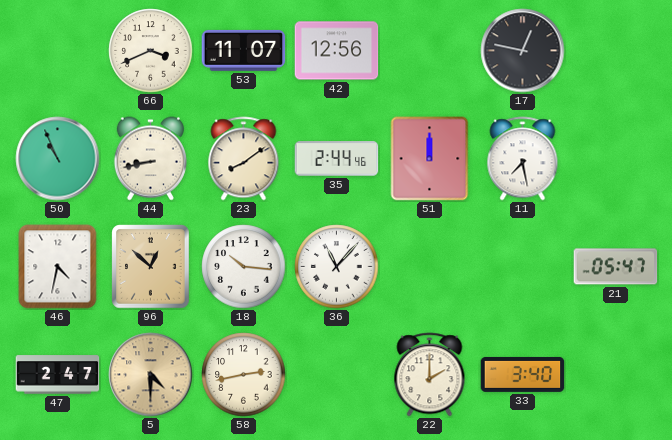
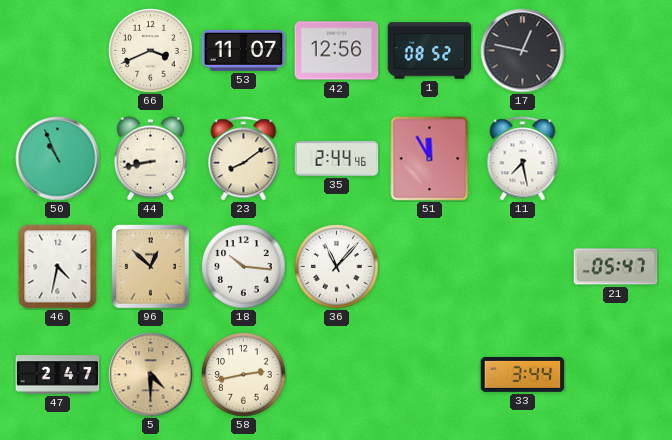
1: none -> 08:52
51: 12:00 -> 11:55
22: 2:00 -> none
33: 3:40 -> 3:44
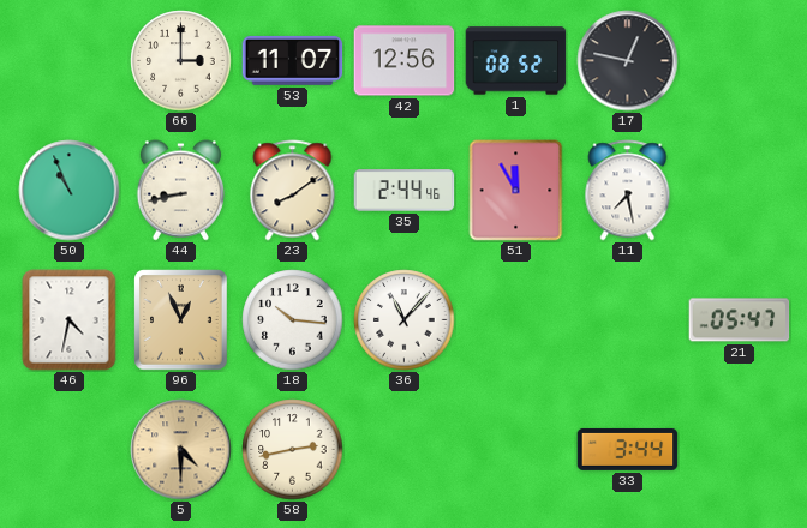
66: 3:41 -> 3:00
96: 12:52 -> 12:56
47: 2:47 -> none
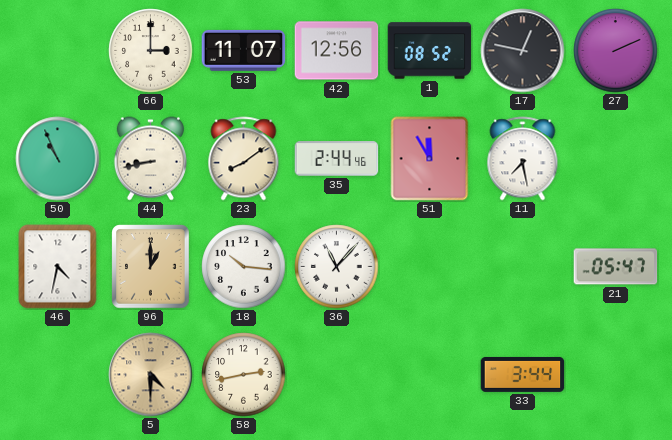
27: none -> 2:11
96: 12:56 -> 1:00
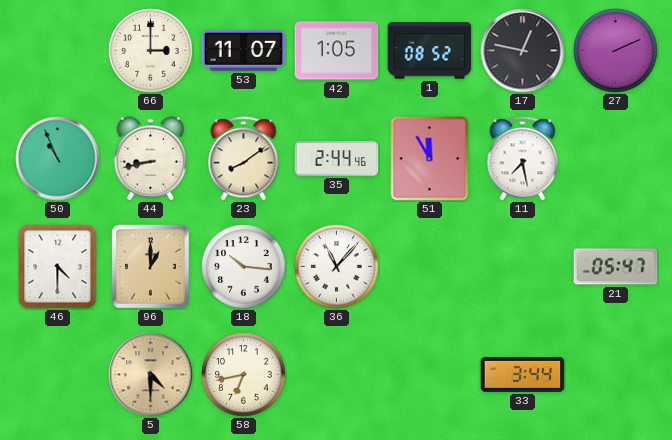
42: 12:56 -> 1:05
46: 4:32 -> 4:30
58: 2:43 -> 6:43
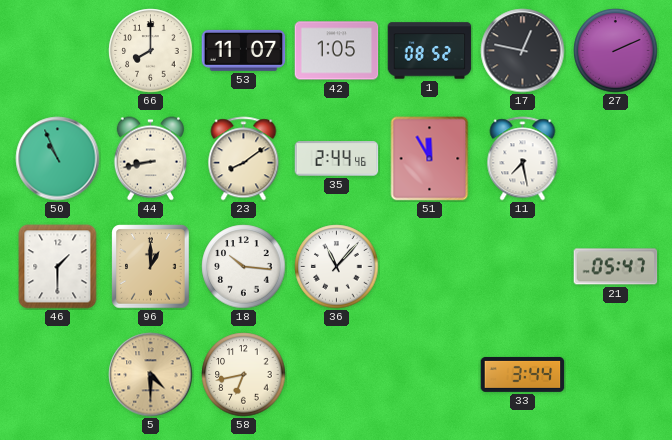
66: 3:00 -> 8:00
46: 4:30 -> 1:30
